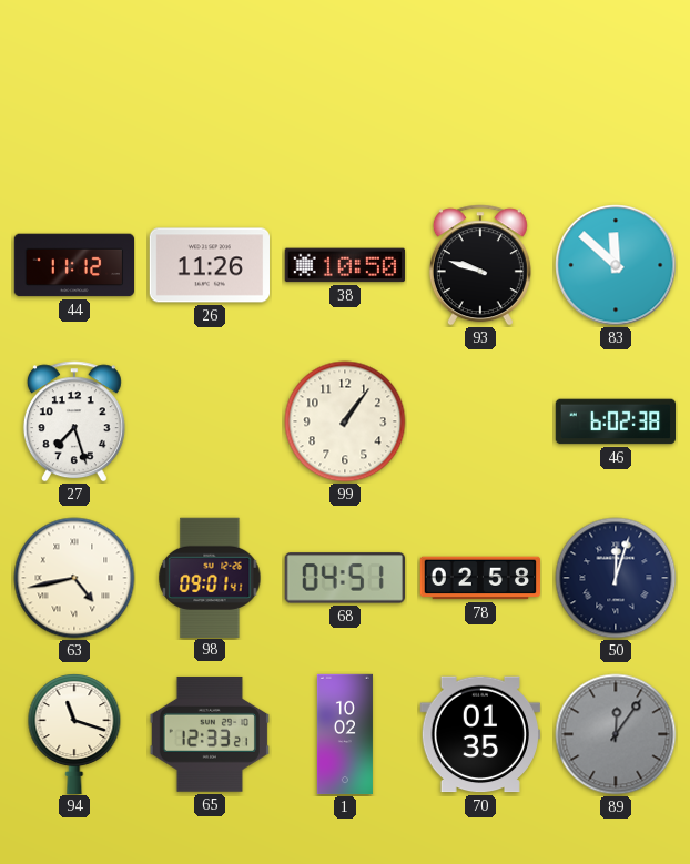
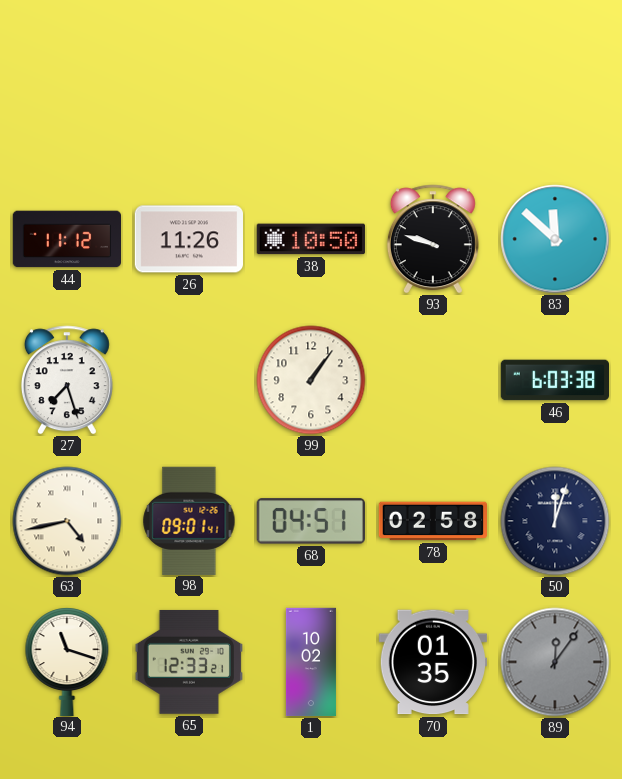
46: 6:02 -> 6:03
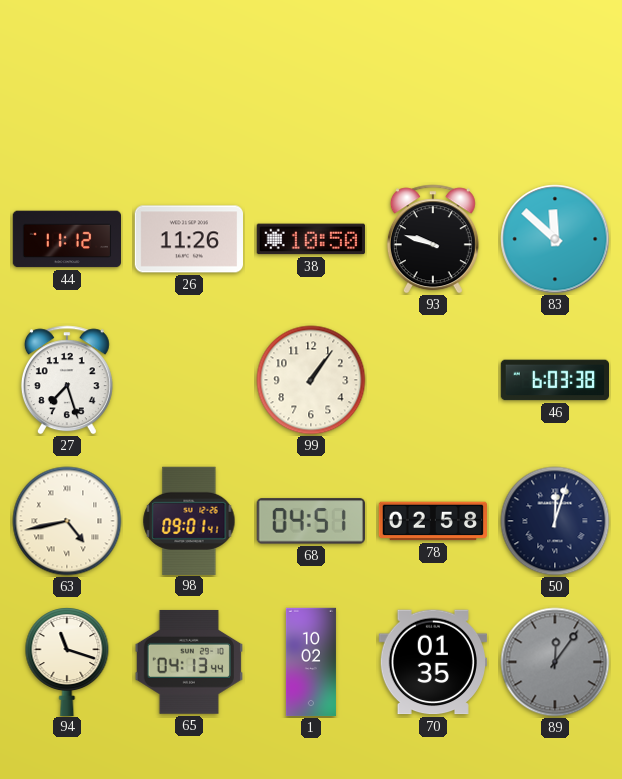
65: 12:33 -> 04:13
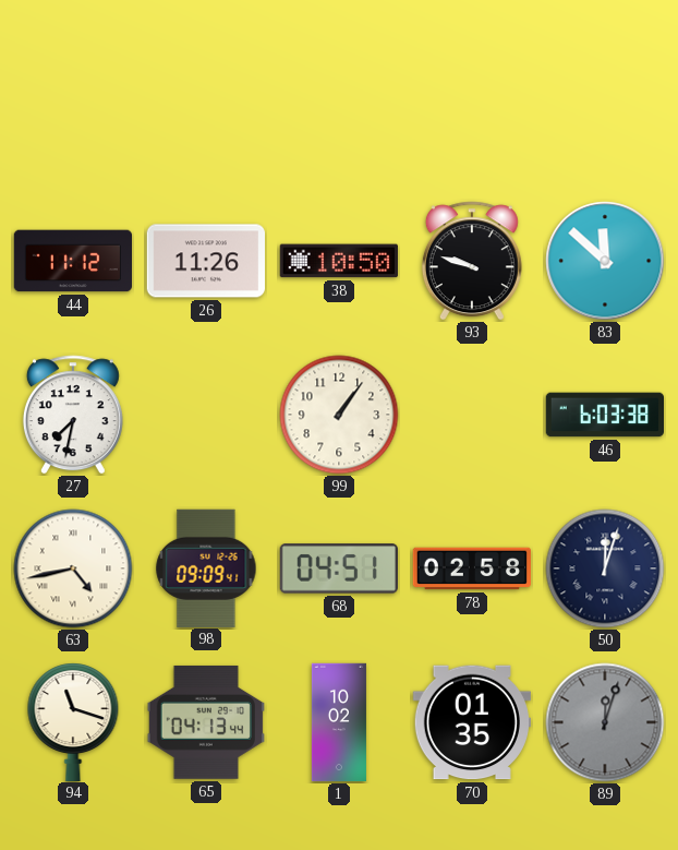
27: 7:27 -> 7:32
98: 09:01 -> 09:09
89: 12:06 -> 12:03
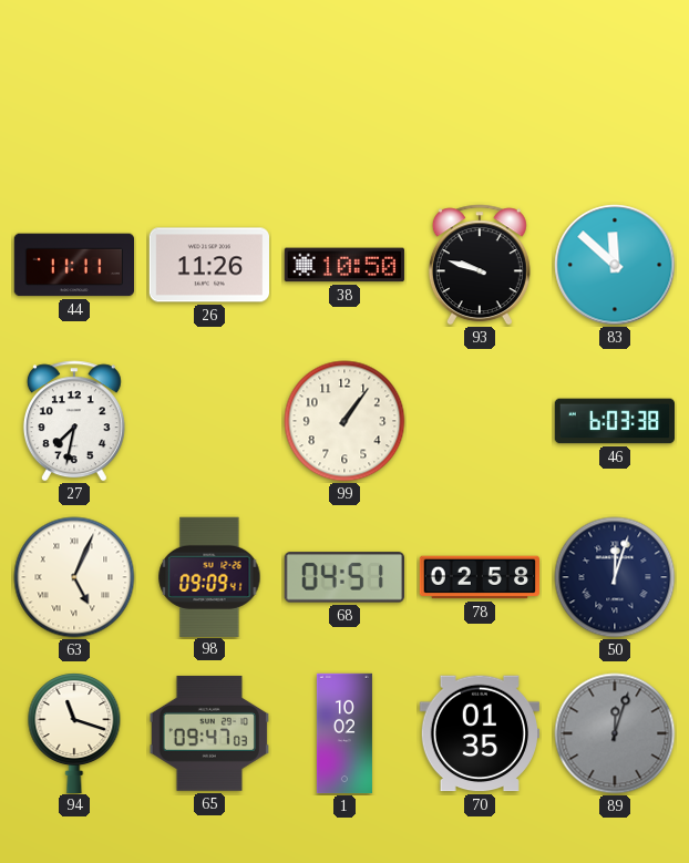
44: 11:12 -> 11:11
63: 4:43 -> 5:04
65: 04:13 -> 09:47
